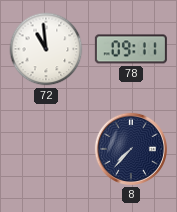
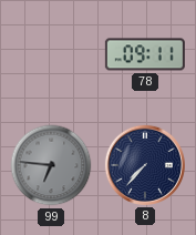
72: 10:59 -> none
99: none -> 6:46
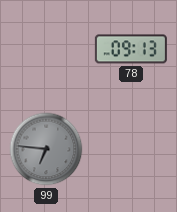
78: 09:11 -> 09:13
8: 7:37 -> none
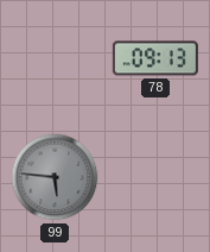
99: 6:46 -> 5:46
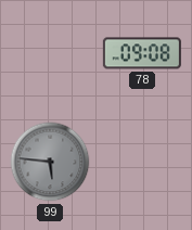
78: 09:13 -> 09:08
